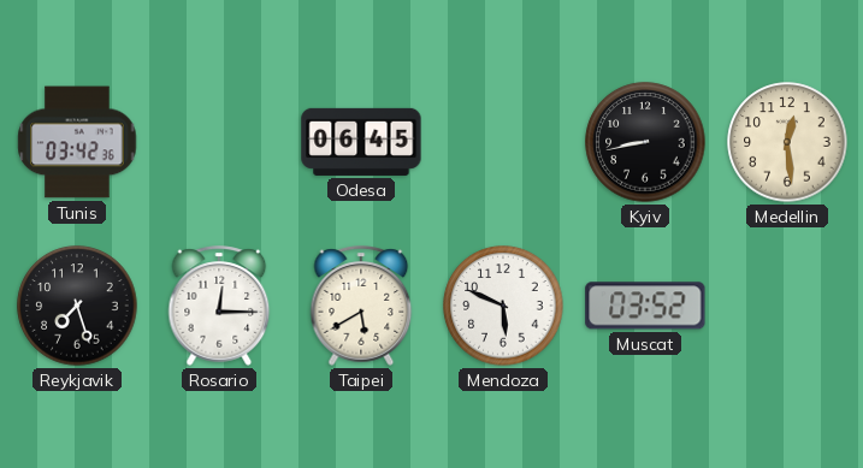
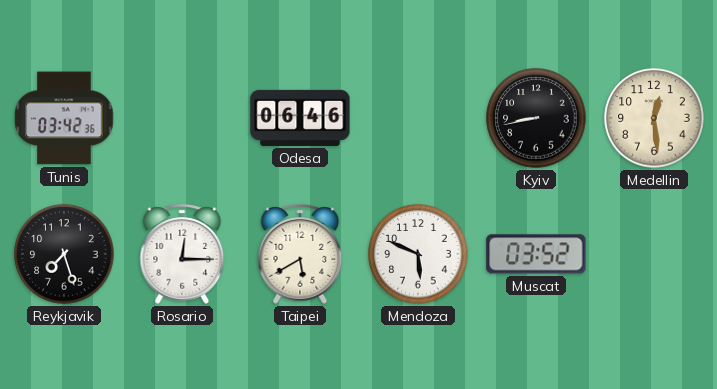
Odesa: 06:45 -> 06:46
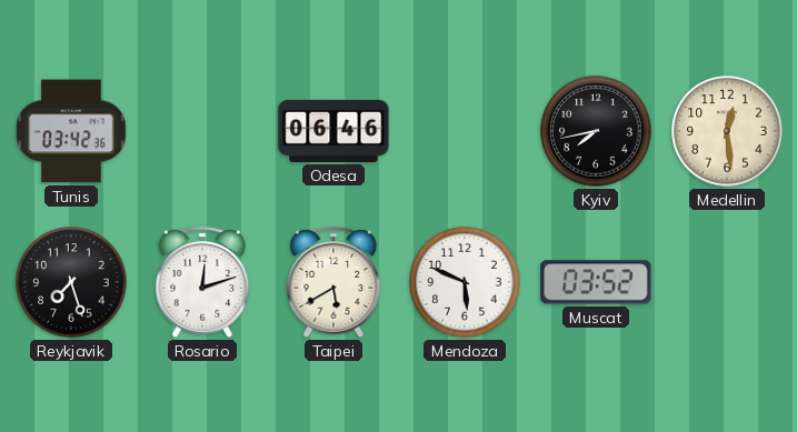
Kyiv: 8:43 -> 7:43
Rosario: 12:15 -> 12:12
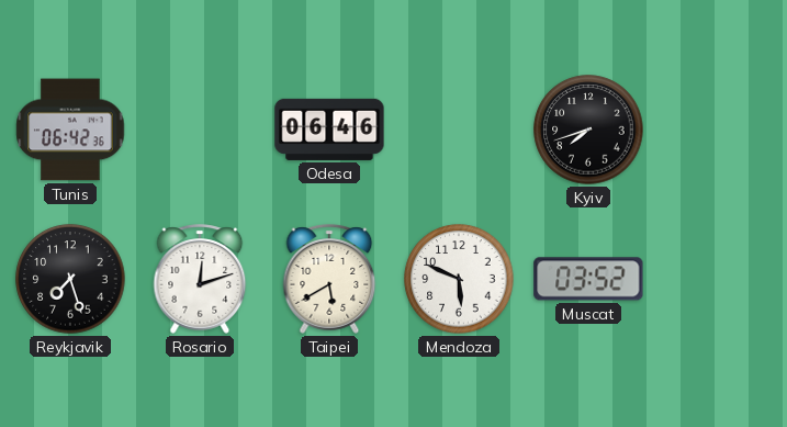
Tunis: 03:42 -> 06:42
Kyiv: 7:43 -> 7:42
Medellin: 12:29 -> none
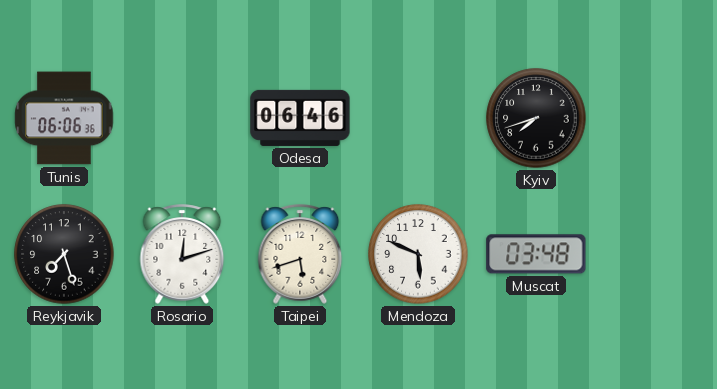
Tunis: 06:42 -> 06:06
Taipei: 5:40 -> 5:42
Muscat: 03:52 -> 03:48
